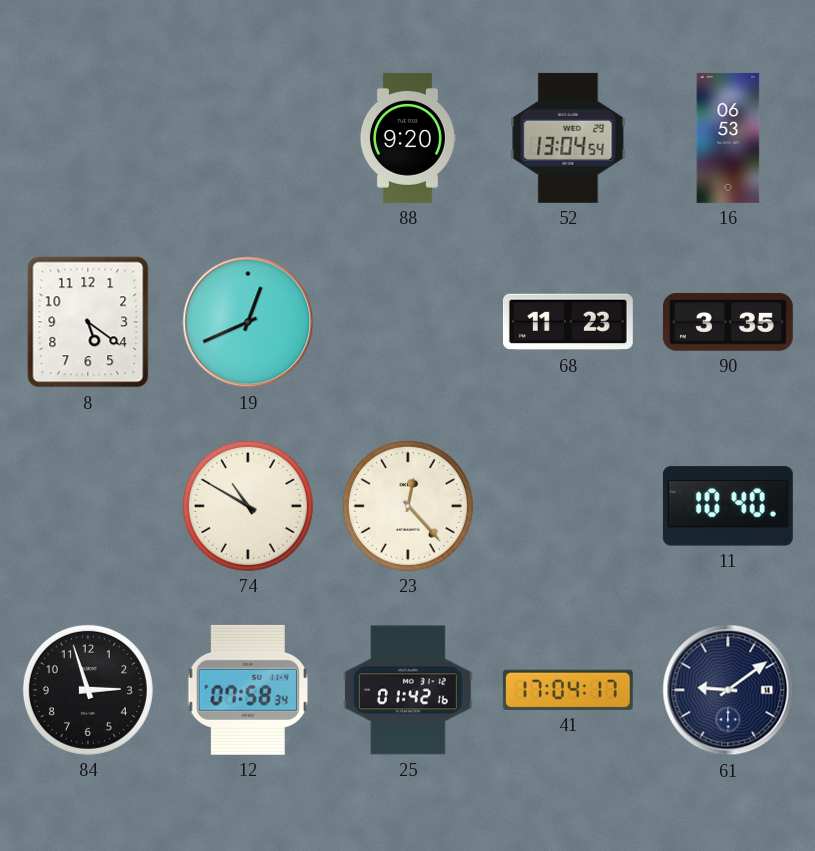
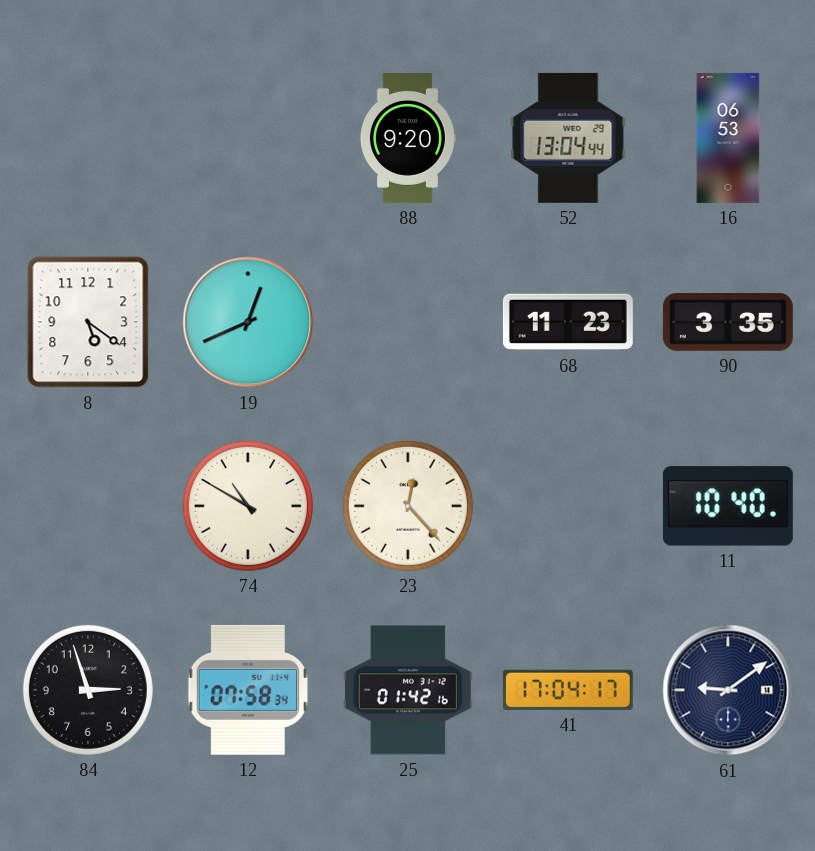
52: 13:04:54 -> 13:04:44
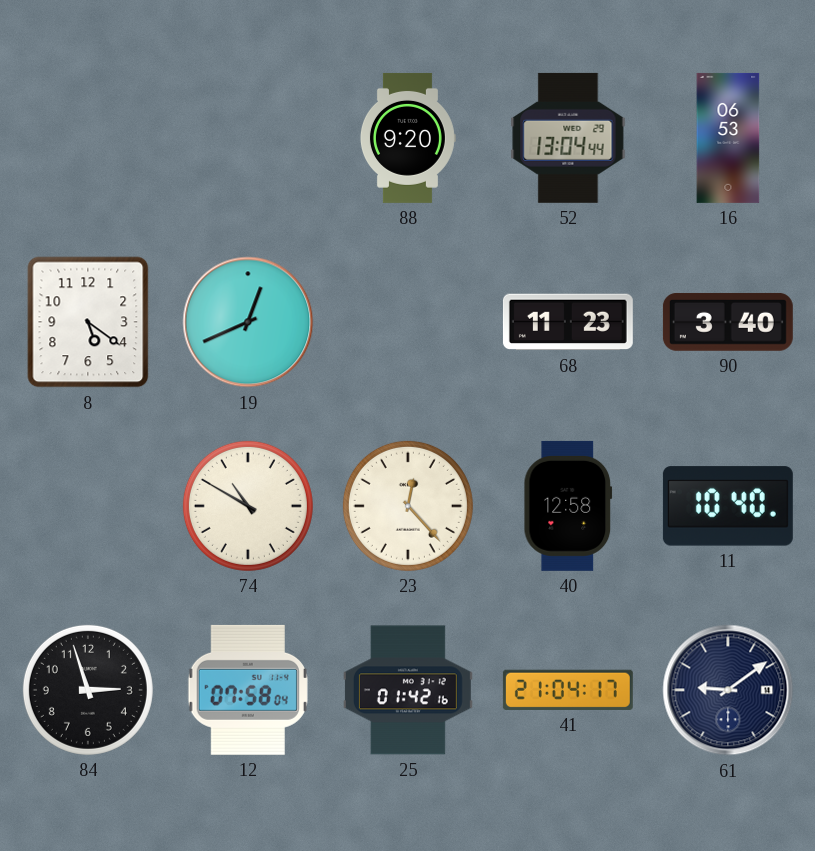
90: 3:35 -> 3:40
40: none -> 12:58
12: 07:58:34 -> 07:58:04
41: 17:04 -> 21:04
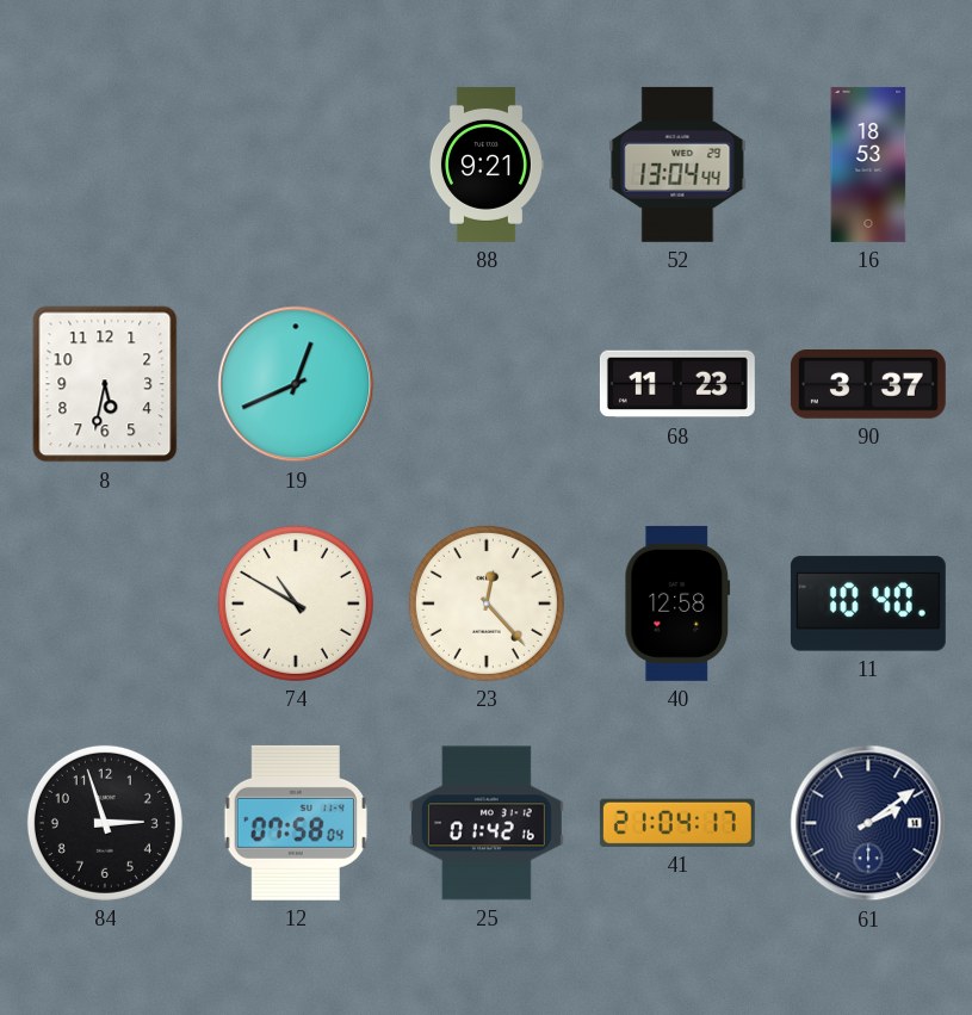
88: 9:20 -> 9:21
16: 06:53 -> 18:53
8: 5:21 -> 5:32
90: 3:40 -> 3:37
61: 9:09 -> 2:09
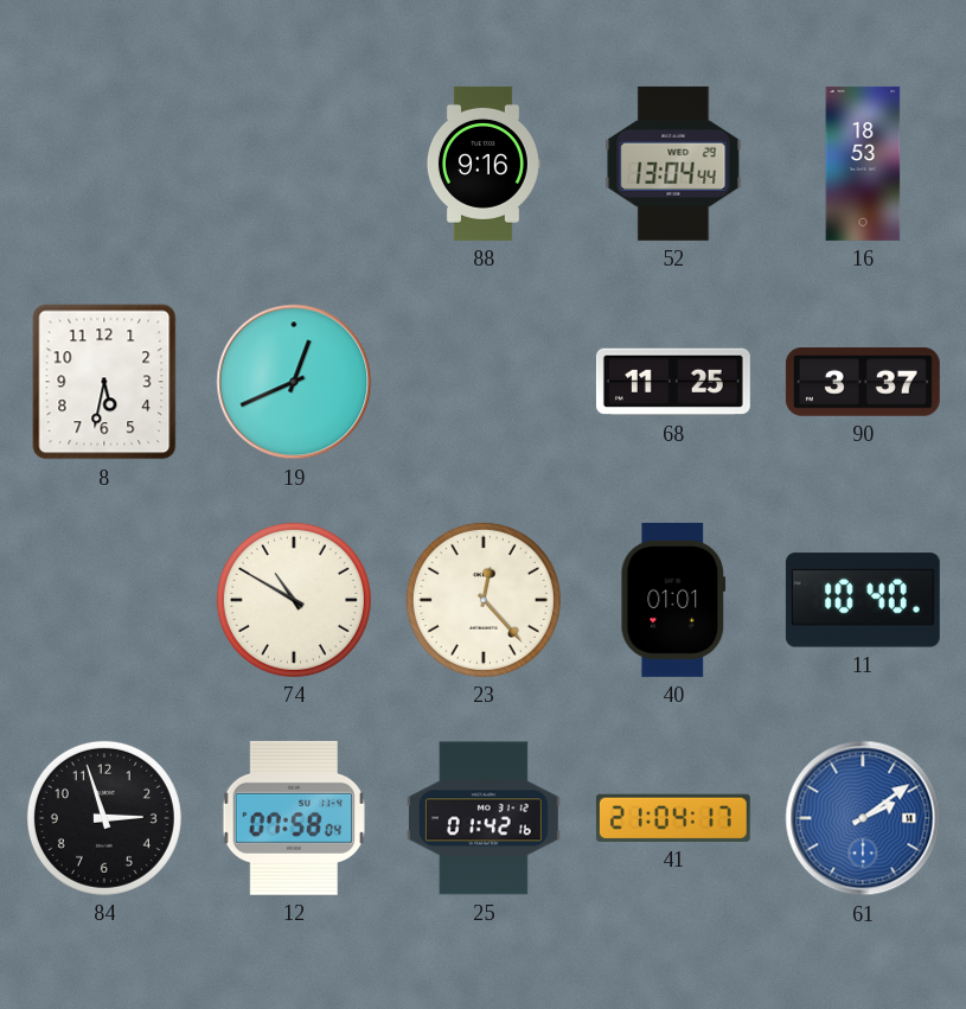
88: 9:21 -> 9:16
68: 11:23 -> 11:25
40: 12:58 -> 01:01
61 dial: navy -> blue
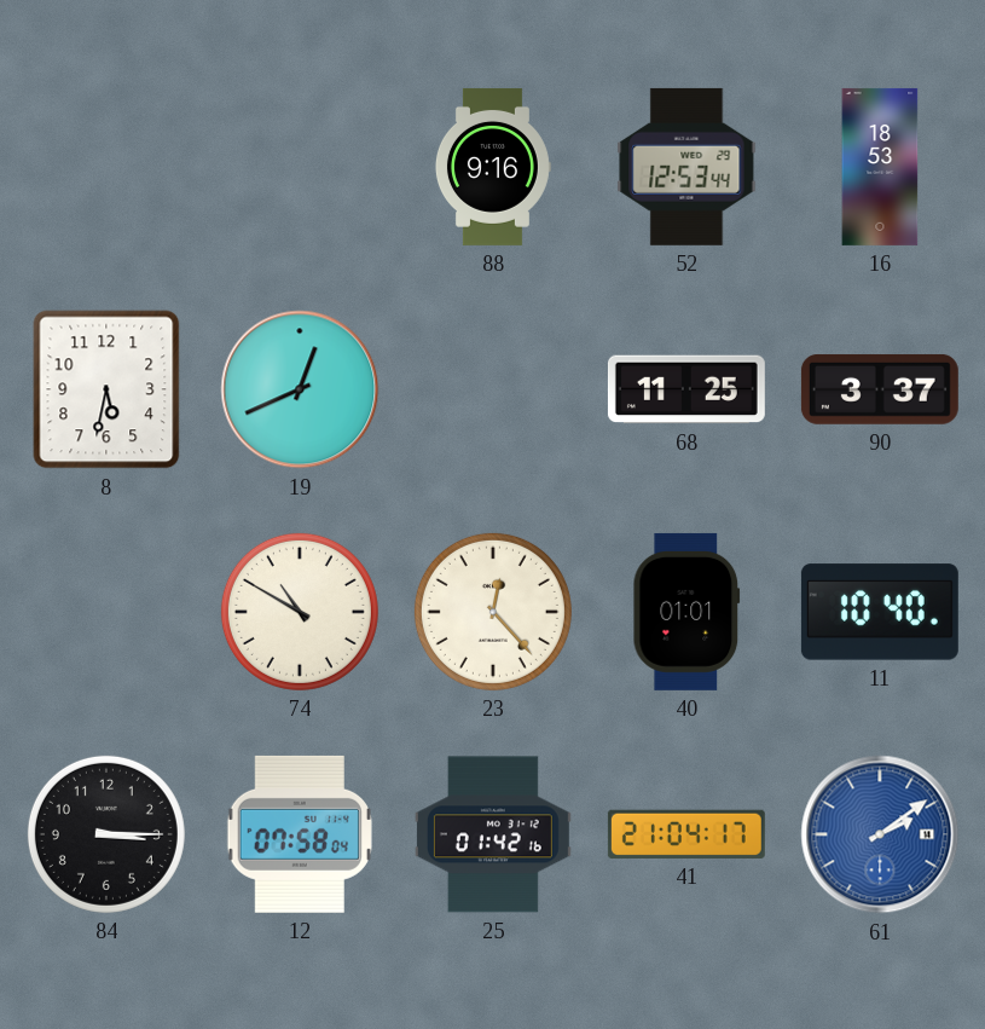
52: 13:04 -> 12:53
84: 2:57 -> 3:15
